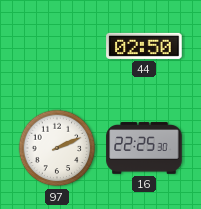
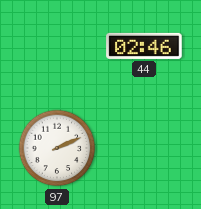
44: 02:50 -> 02:46
16: 22:25 -> none
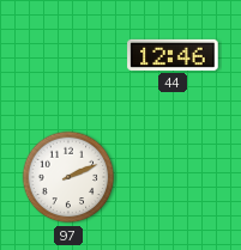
44: 02:46 -> 12:46
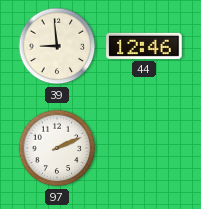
39: none -> 8:59
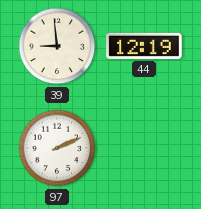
44: 12:46 -> 12:19
